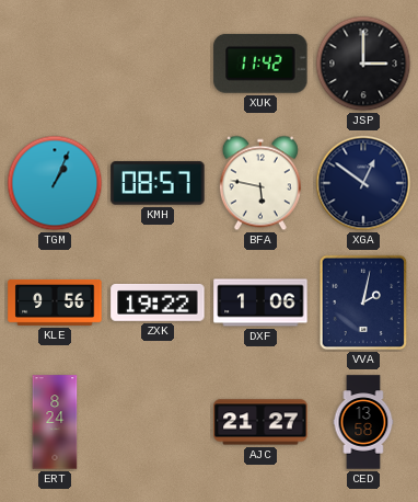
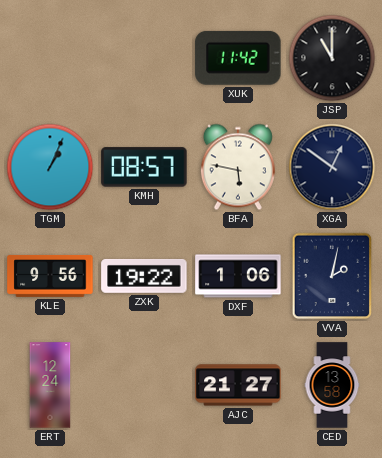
JSP: 3:00 -> 11:00
ERT: 8:24 -> 12:24
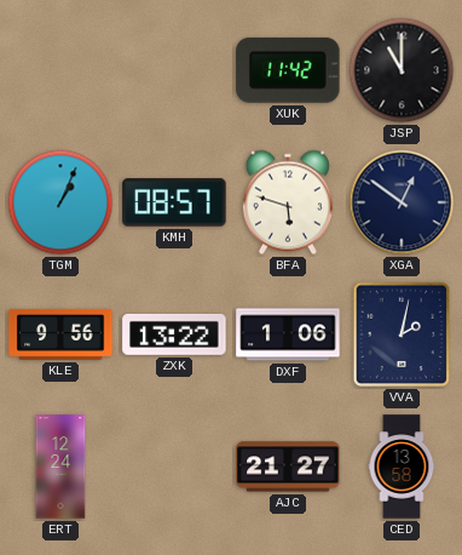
BFA: 5:47 -> 5:48
ZXK: 19:22 -> 13:22
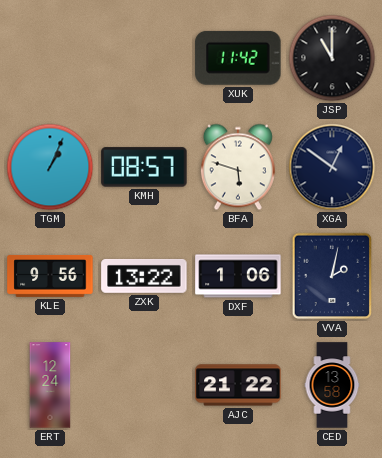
AJC: 21:27 -> 21:22
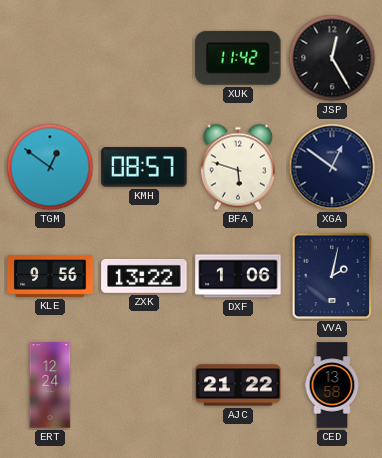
JSP: 11:00 -> 12:25
TGM: 1:04 -> 12:51
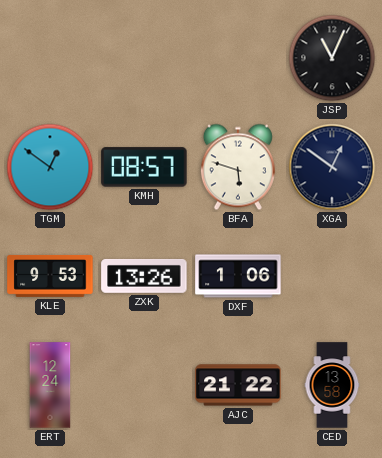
XUK: 11:42 -> none
JSP: 12:25 -> 11:04
KLE: 9:56 -> 9:53
ZXK: 13:22 -> 13:26
VVA: 2:02 -> none
